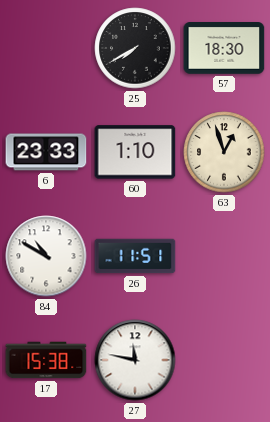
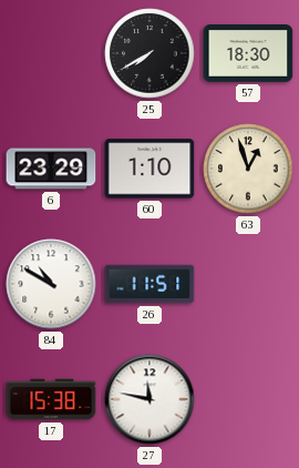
6: 23:33 -> 23:29
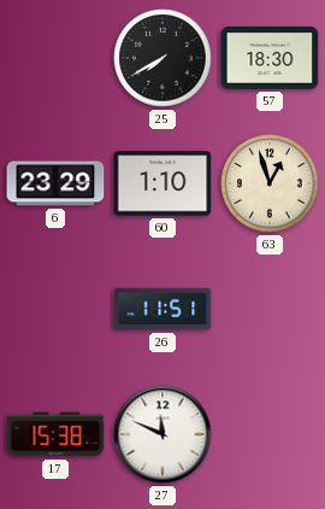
84: 10:50 -> none
27: 11:47 -> 11:49
